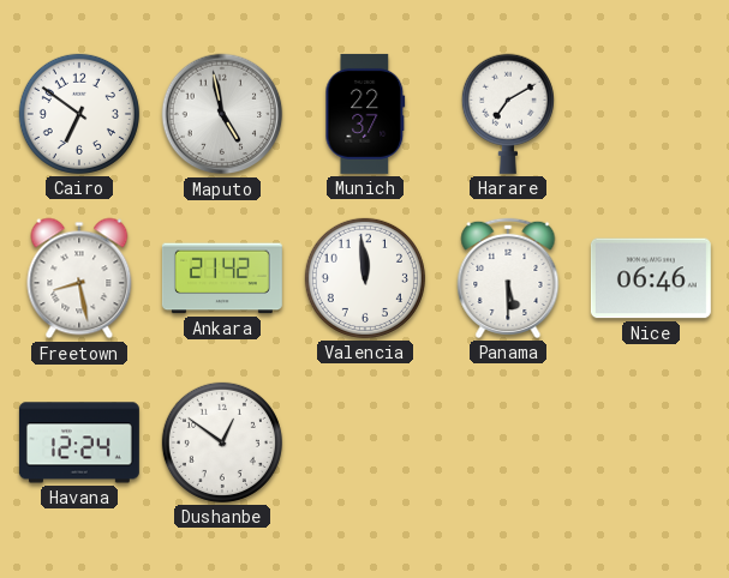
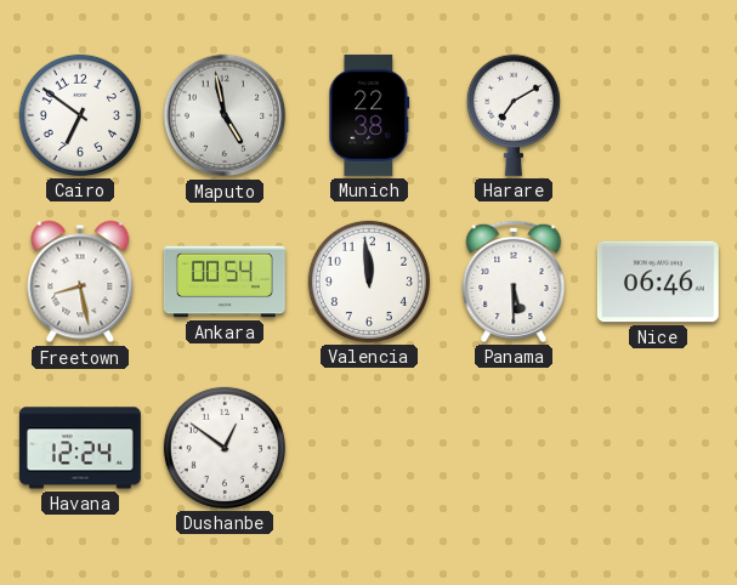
Munich: 22:37 -> 22:38
Ankara: 21:42 -> 00:54
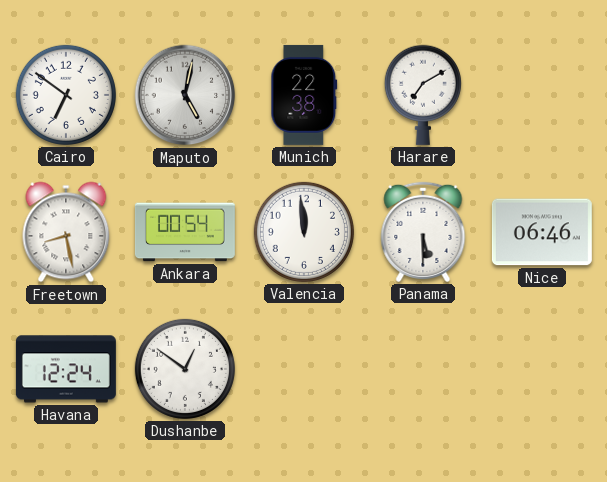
Maputo: 4:58 -> 5:02
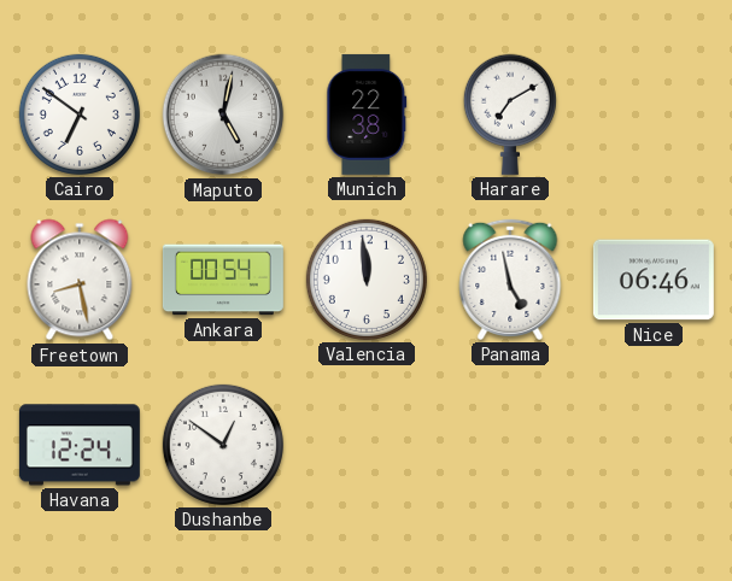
Panama: 5:30 -> 4:58
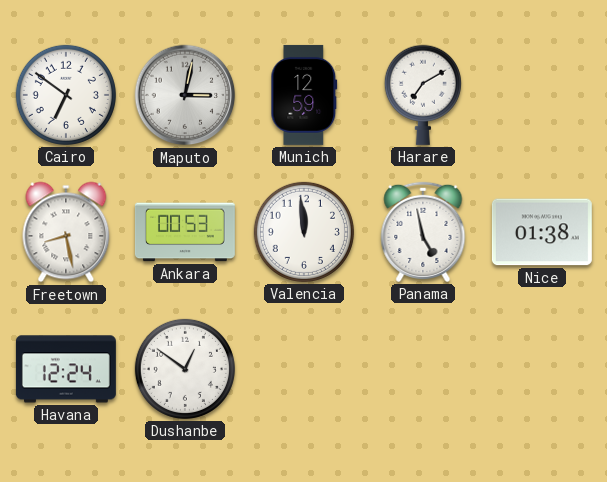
Maputo: 5:02 -> 3:02
Munich: 22:38 -> 12:59
Ankara: 00:54 -> 00:53
Nice: 06:46 -> 01:38
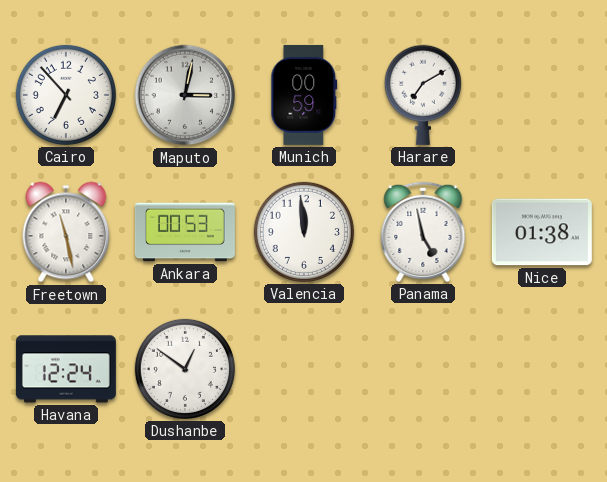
Cairo: 6:51 -> 6:53
Munich: 12:59 -> 00:59
Freetown: 8:28 -> 11:28
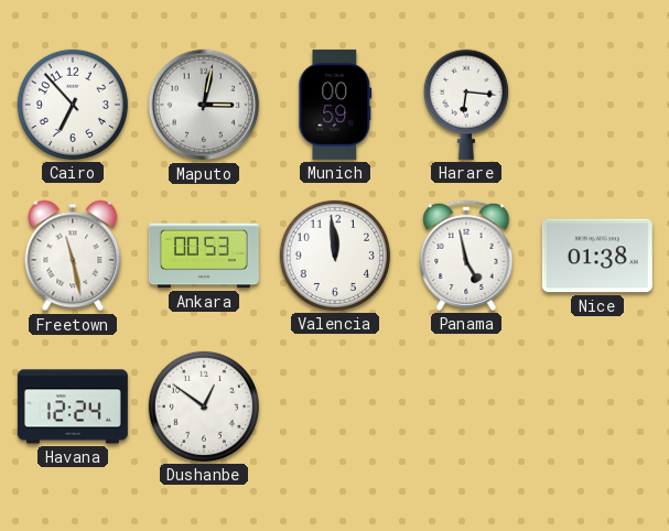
Harare: 7:10 -> 6:16
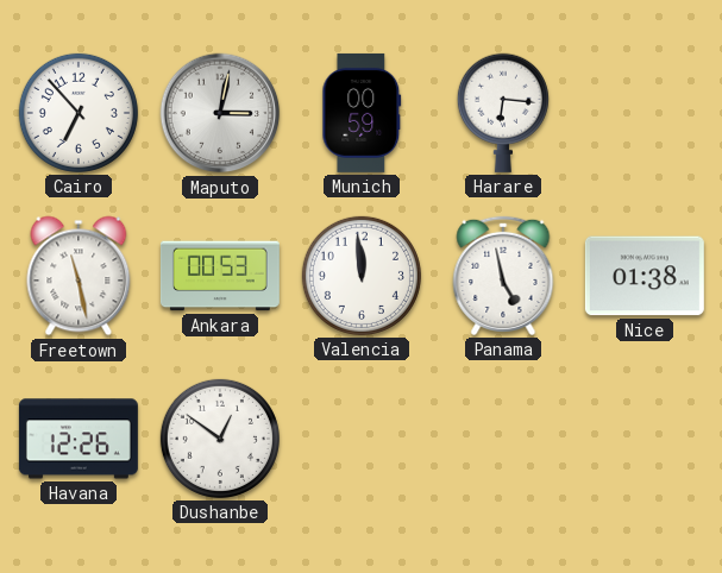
Havana: 12:24 -> 12:26
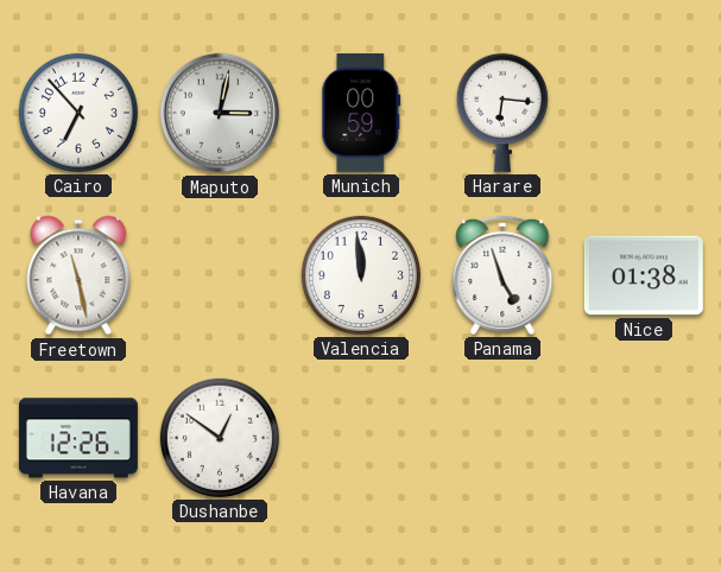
Ankara: 00:53 -> none
Panama: 4:58 -> 4:57
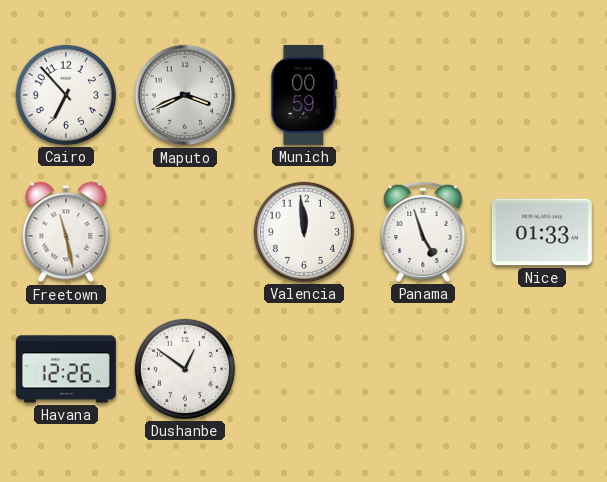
Maputo: 3:02 -> 3:41
Harare: 6:16 -> none
Nice: 01:38 -> 01:33
